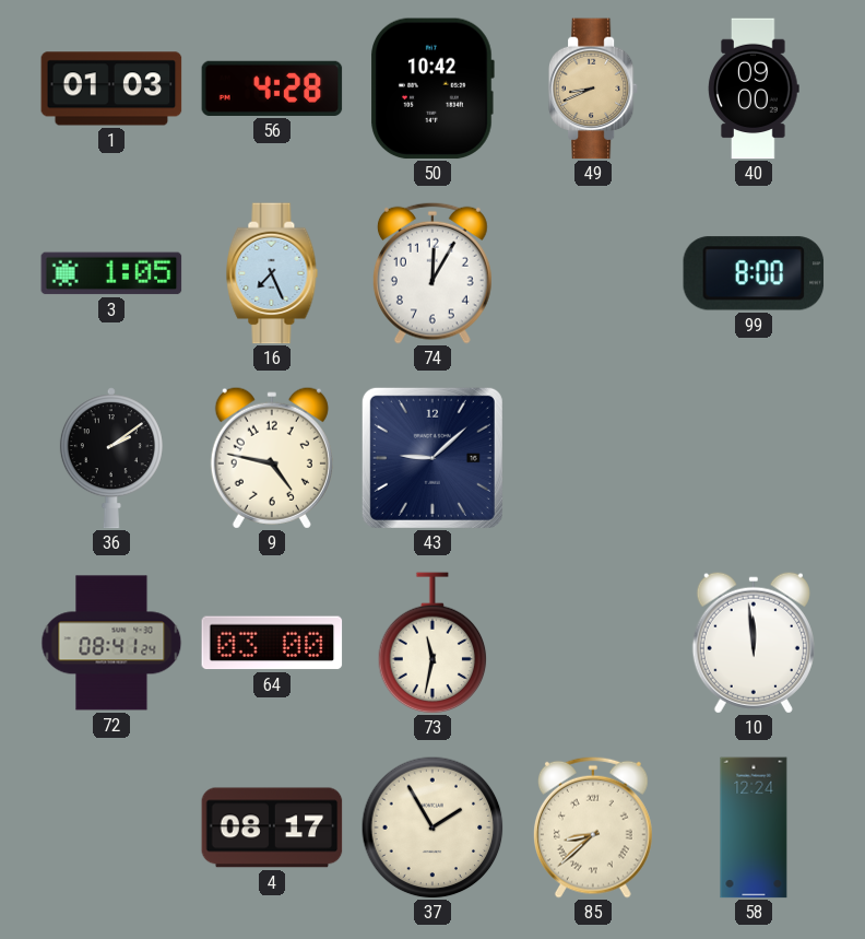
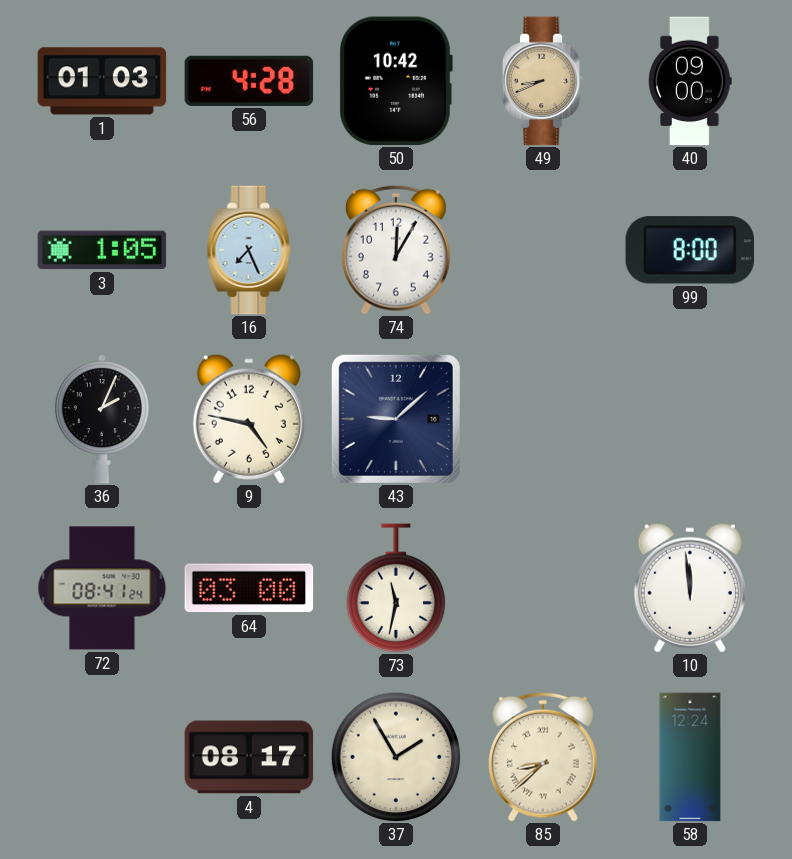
36: 2:09 -> 2:04
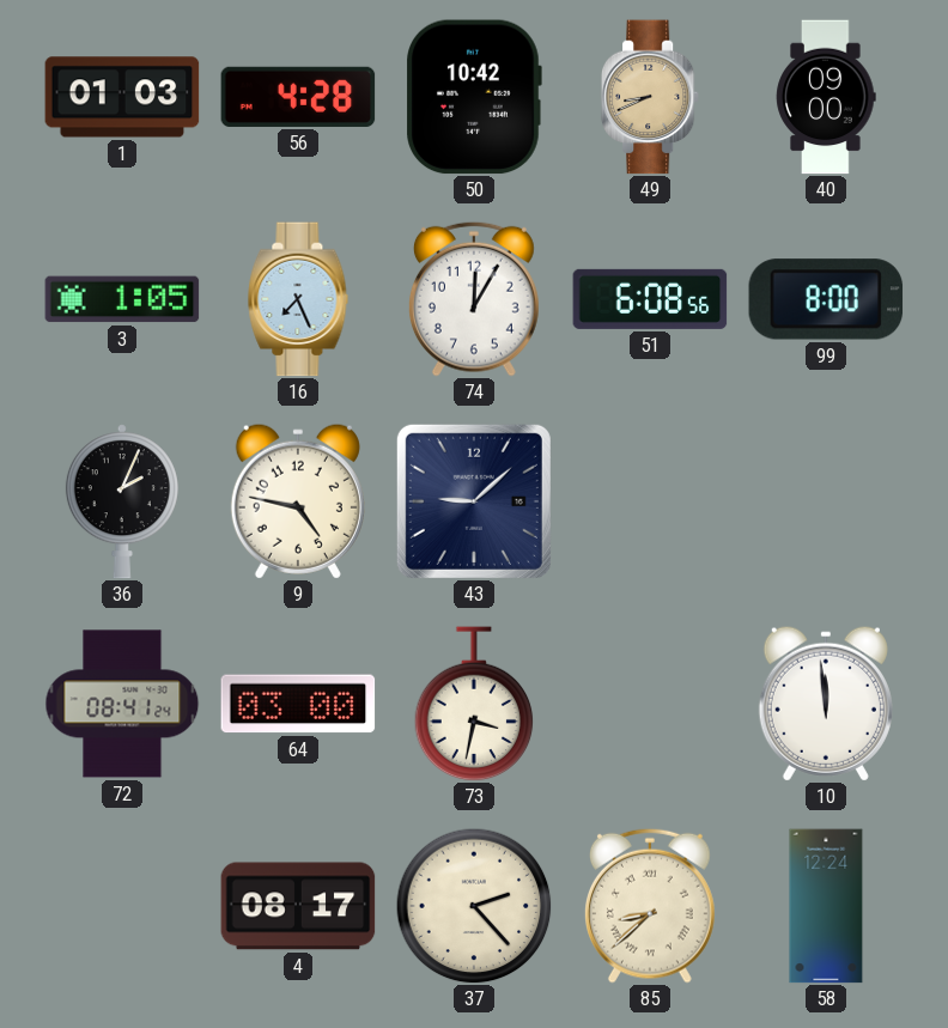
51: none -> 6:08
73: 11:32 -> 3:32
37: 1:55 -> 2:23
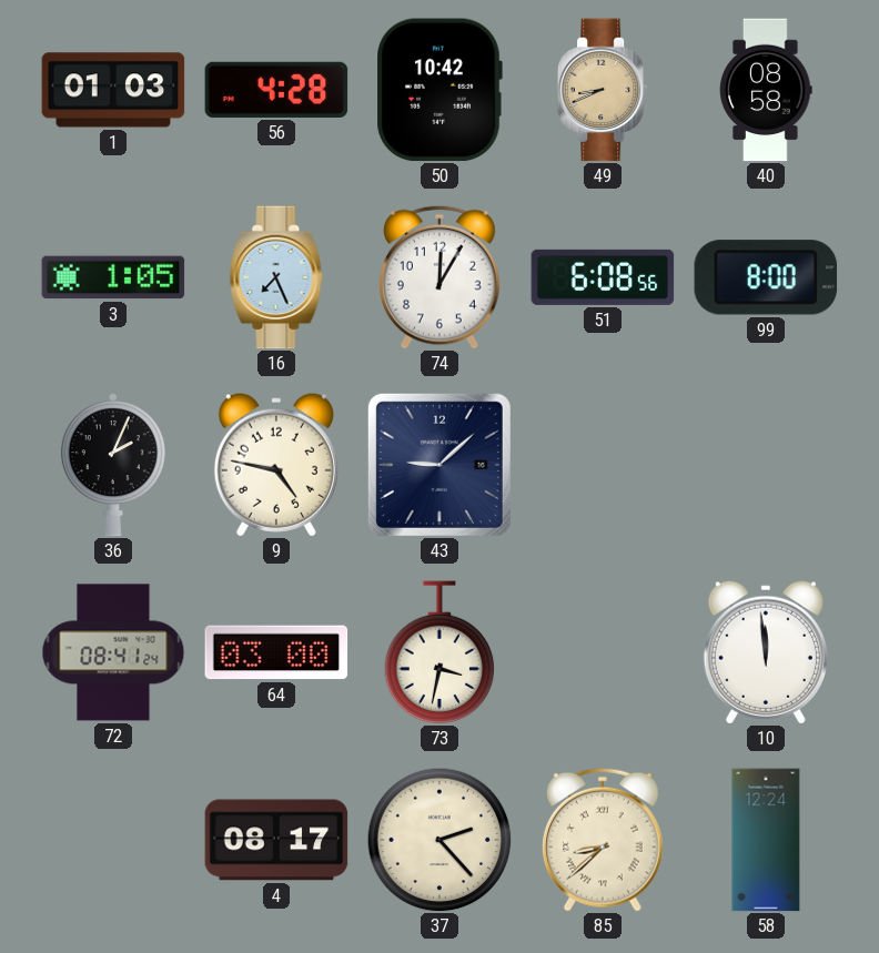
40: 09:00 -> 08:58
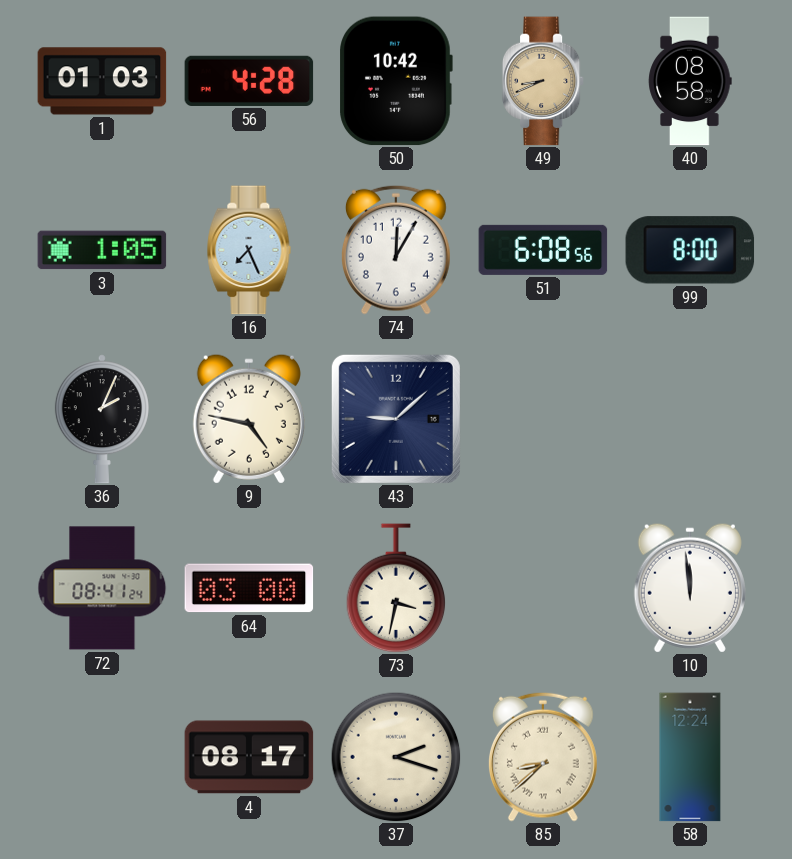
37: 2:23 -> 2:18
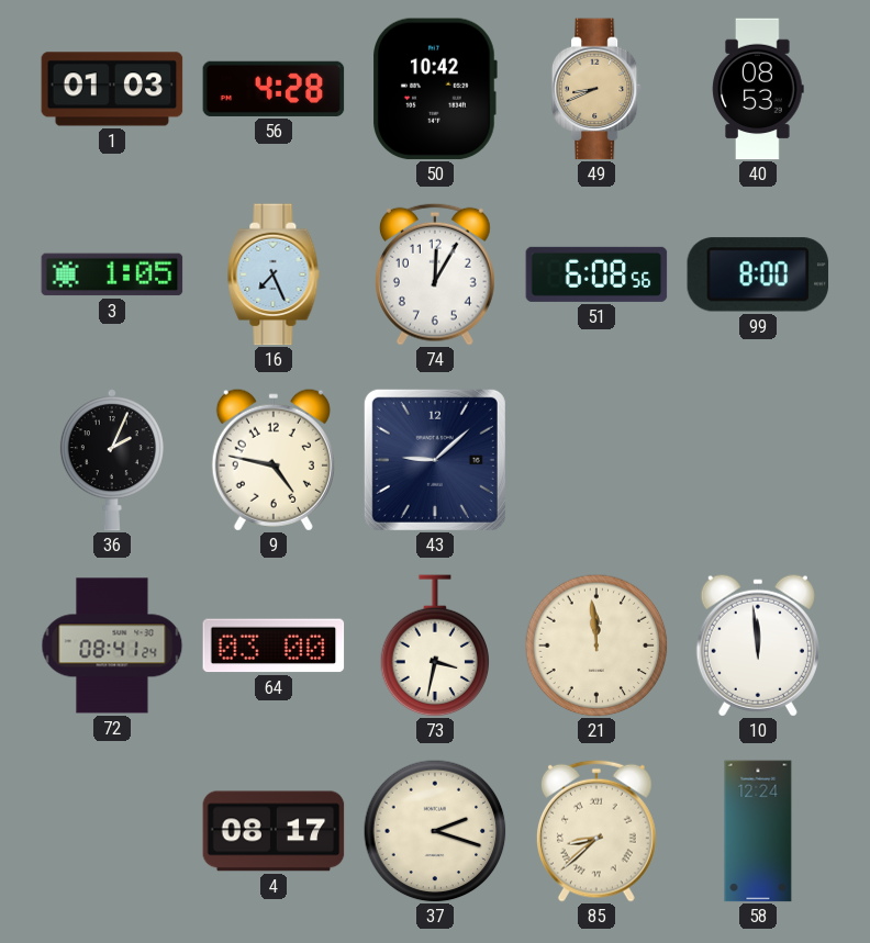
40: 08:58 -> 08:53
21: none -> 11:59
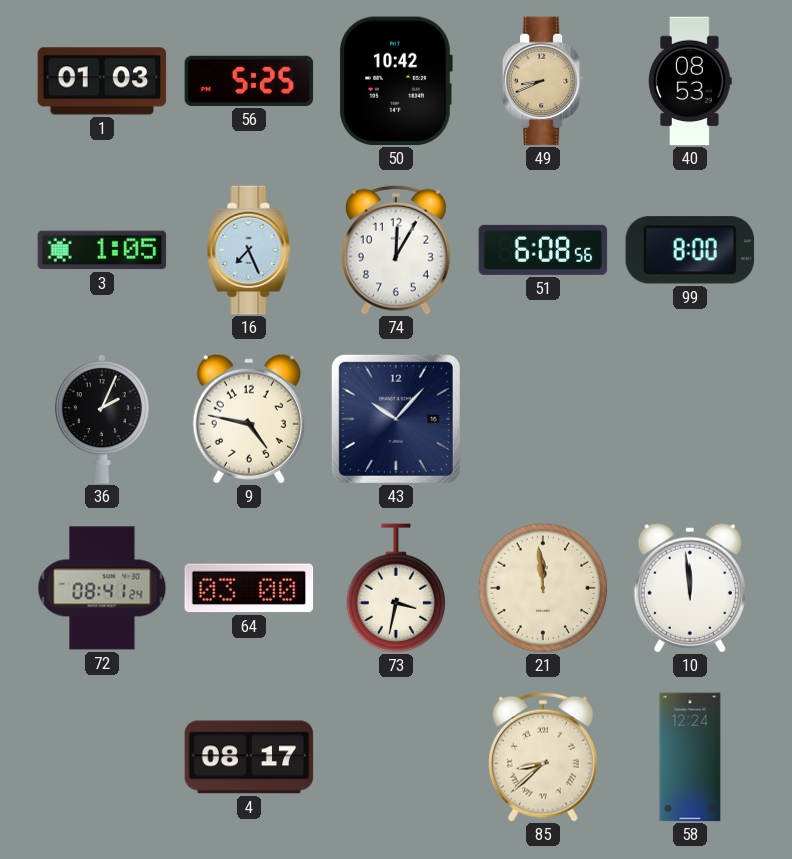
56: 4:28 -> 5:25
43: 9:08 -> 10:07
37: 2:18 -> none
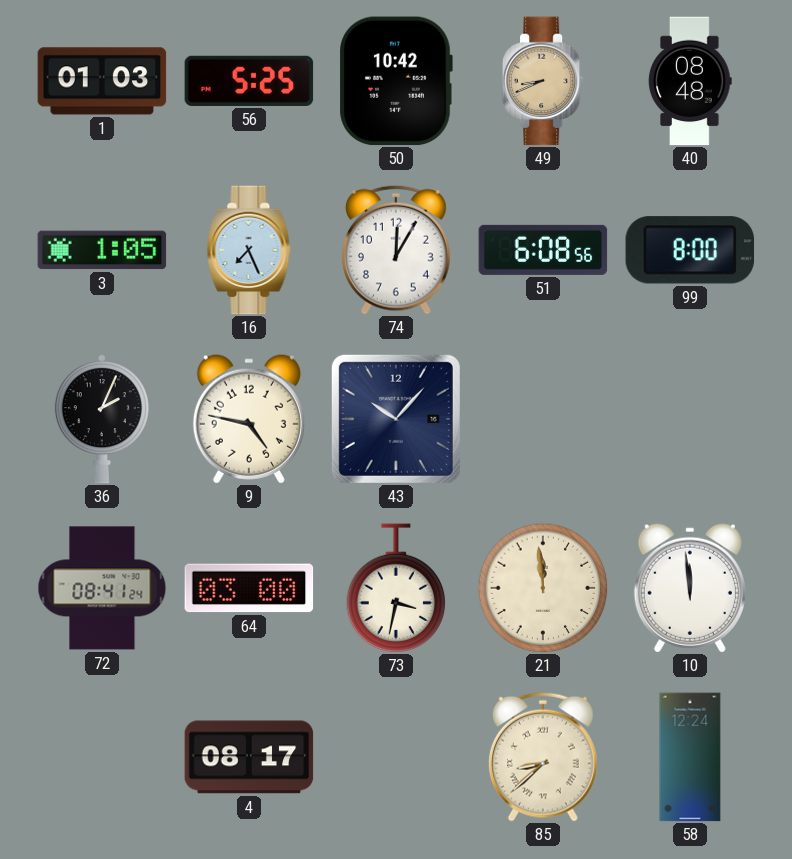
40: 08:53 -> 08:48
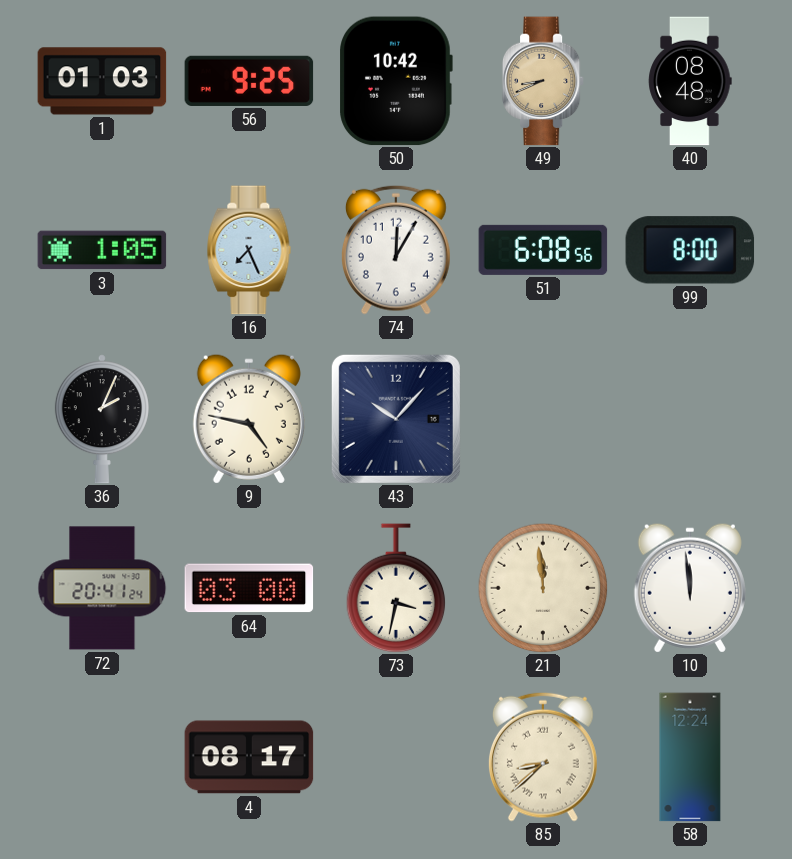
56: 5:25 -> 9:25
72: 08:41 -> 20:41
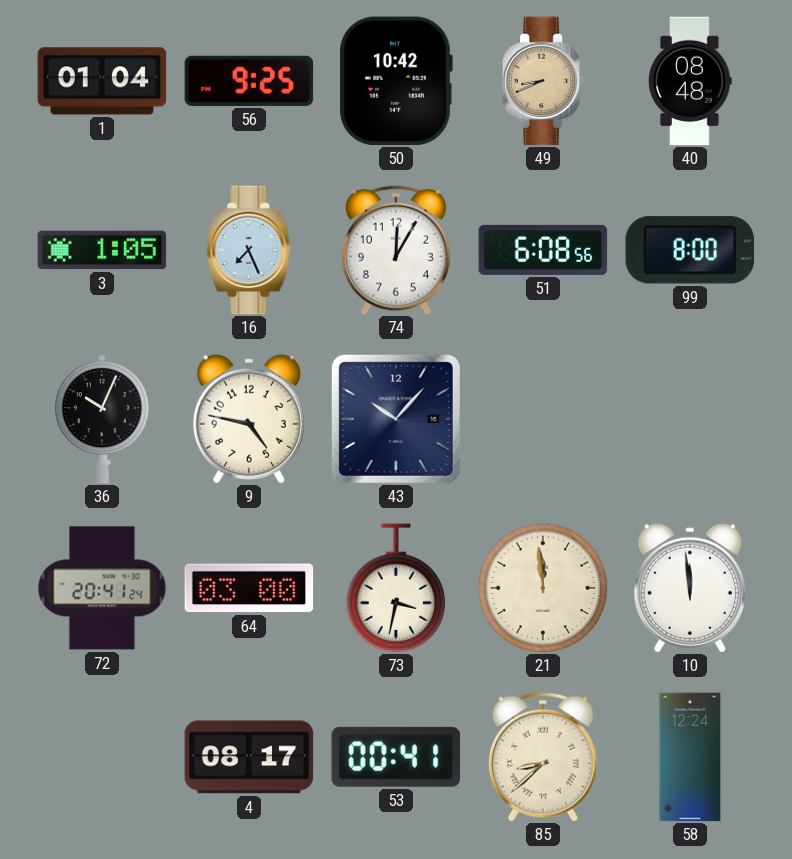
1: 01:03 -> 01:04
36: 2:04 -> 10:04
53: none -> 00:41
